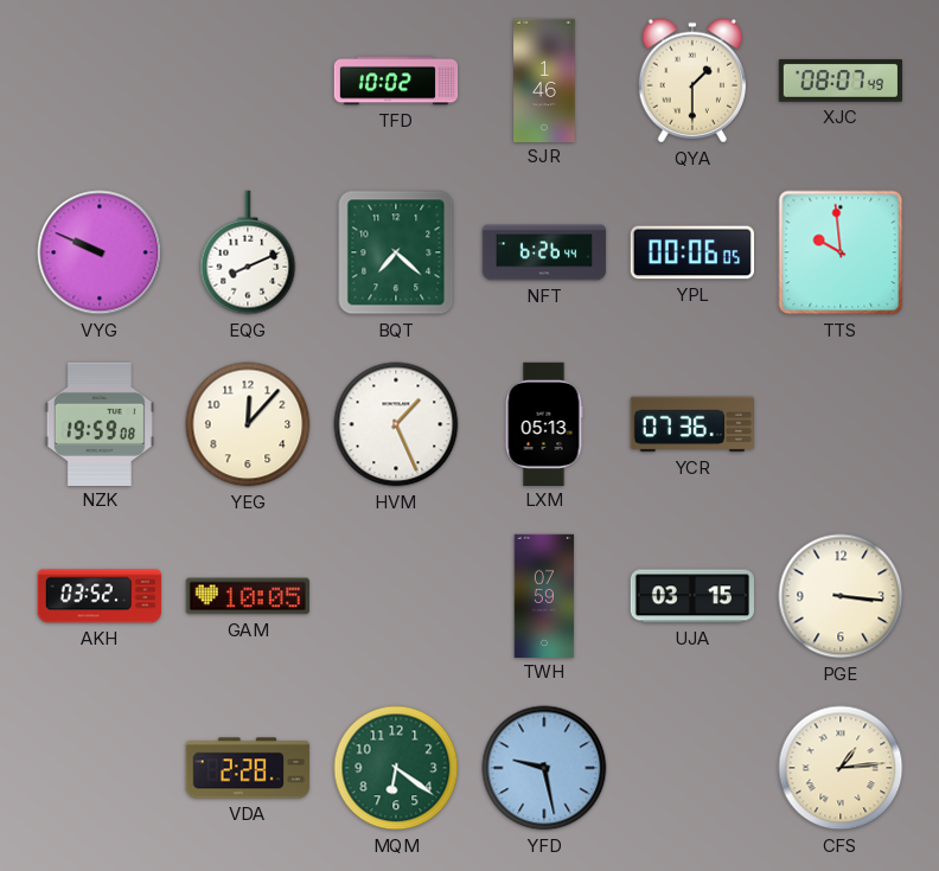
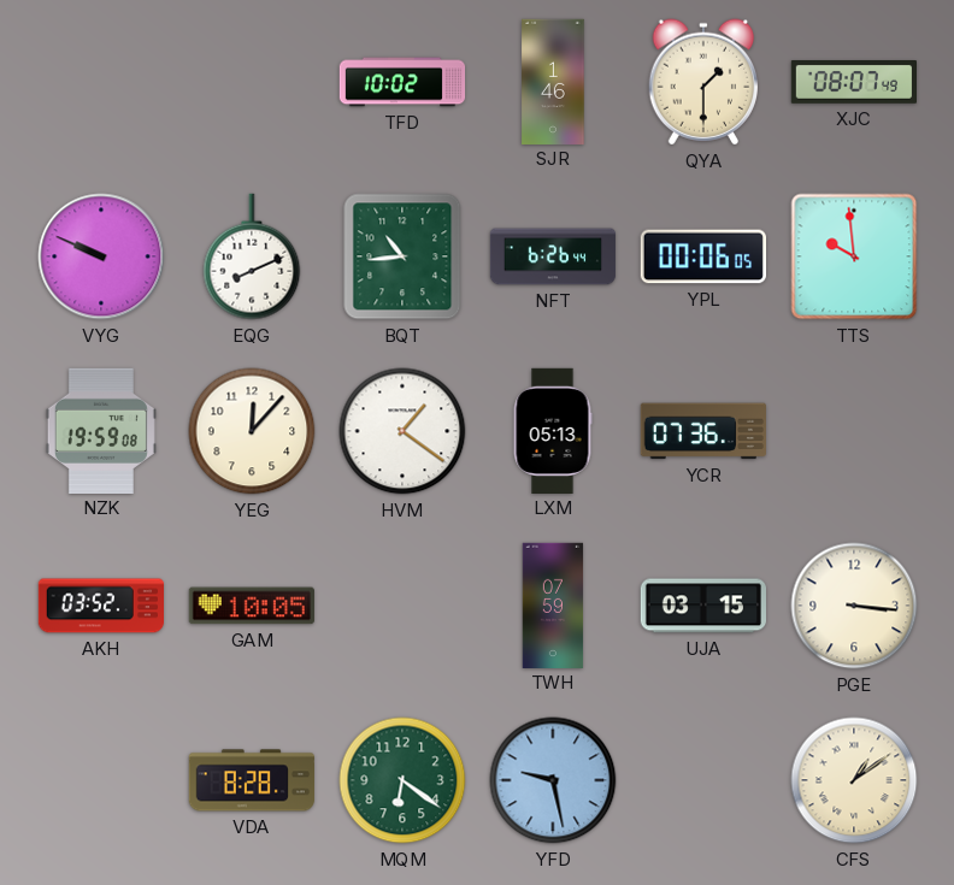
BQT: 7:22 -> 10:44
HVM: 1:26 -> 1:21
VDA: 2:28 -> 8:28
CFS: 1:14 -> 1:09
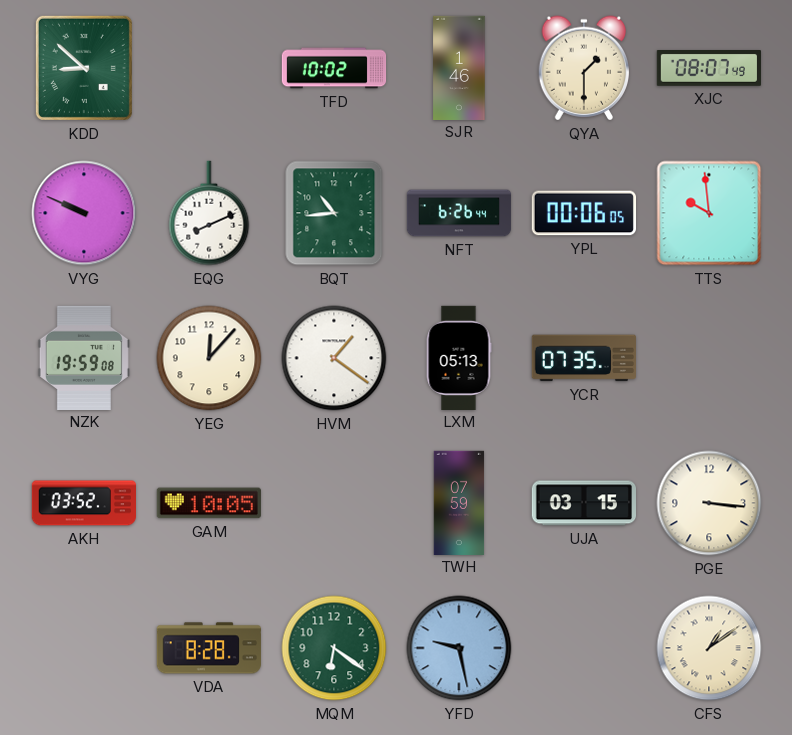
KDD: none -> 8:52
YCR: 07:36 -> 07:35
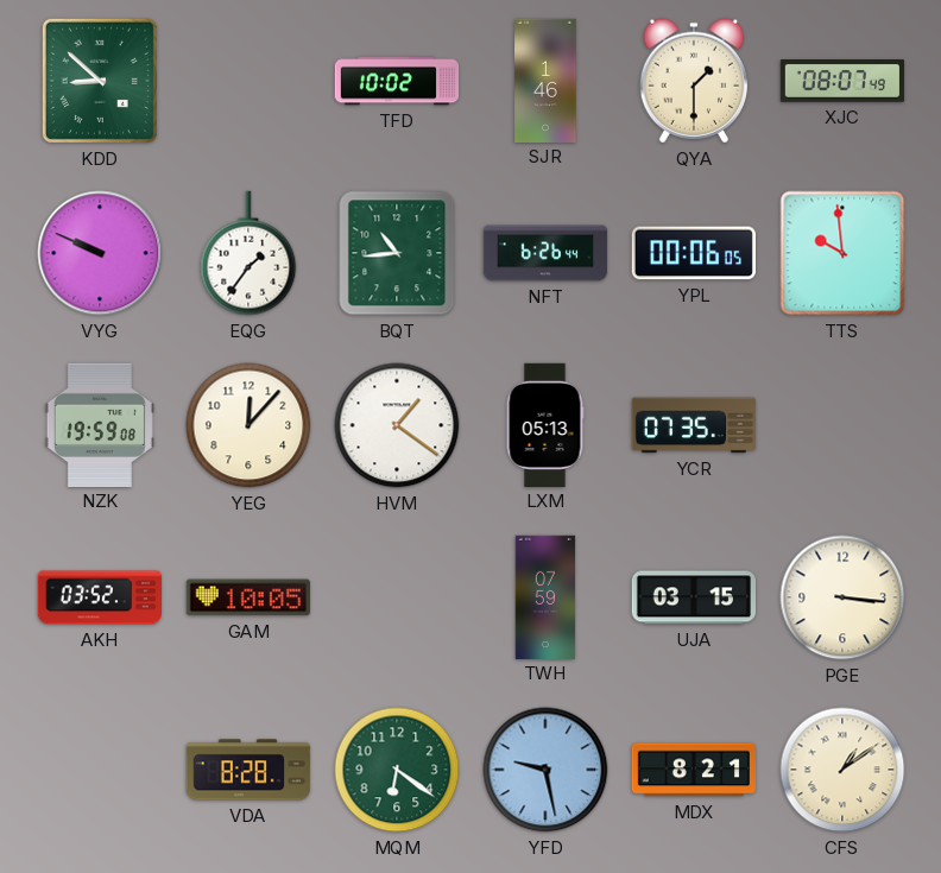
EQG: 8:11 -> 1:36
MDX: none -> 8:21
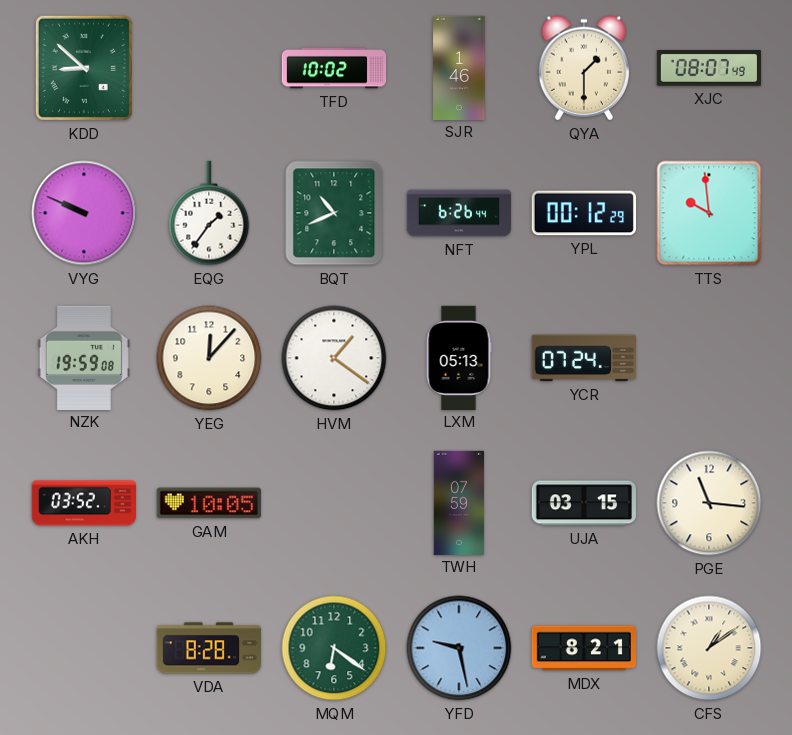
BQT: 10:44 -> 10:41
YPL: 00:06 -> 00:12
YCR: 07:35 -> 07:24
PGE: 3:16 -> 11:16
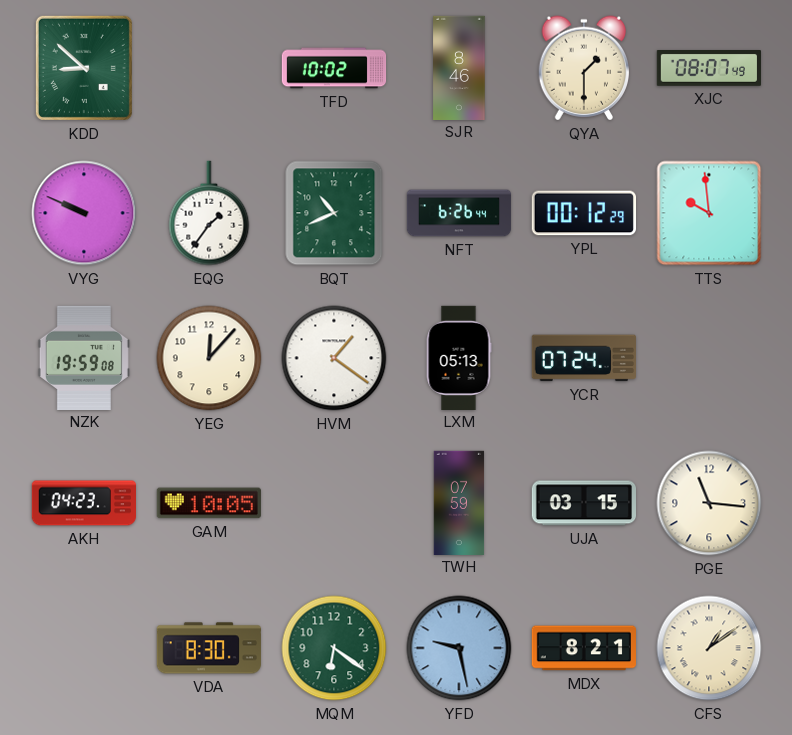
SJR: 1:46 -> 8:46
AKH: 03:52 -> 04:23
VDA: 8:28 -> 8:30
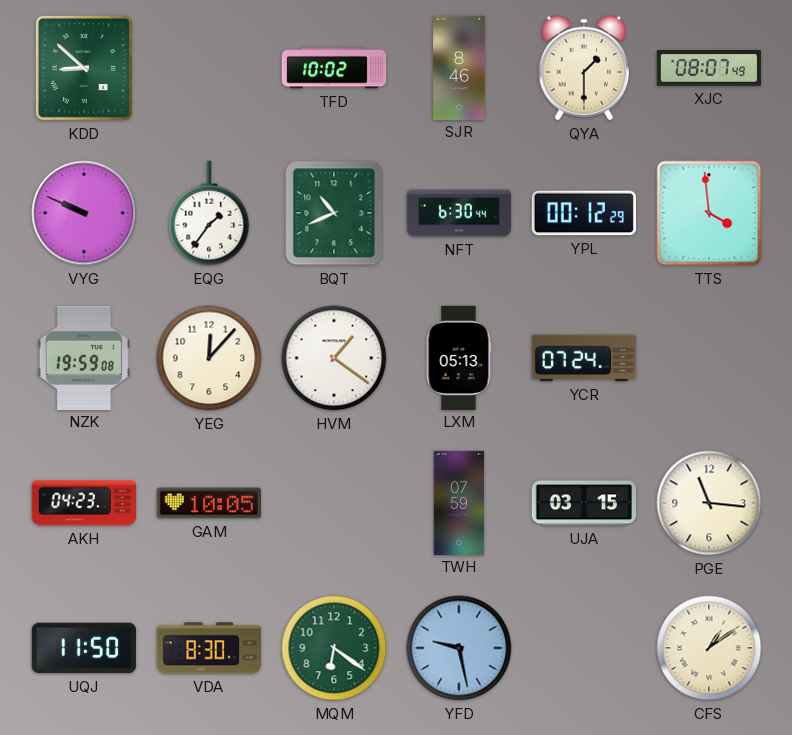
NFT: 6:26 -> 6:30
TTS: 9:59 -> 3:59
UQJ: none -> 11:50
MDX: 8:21 -> none
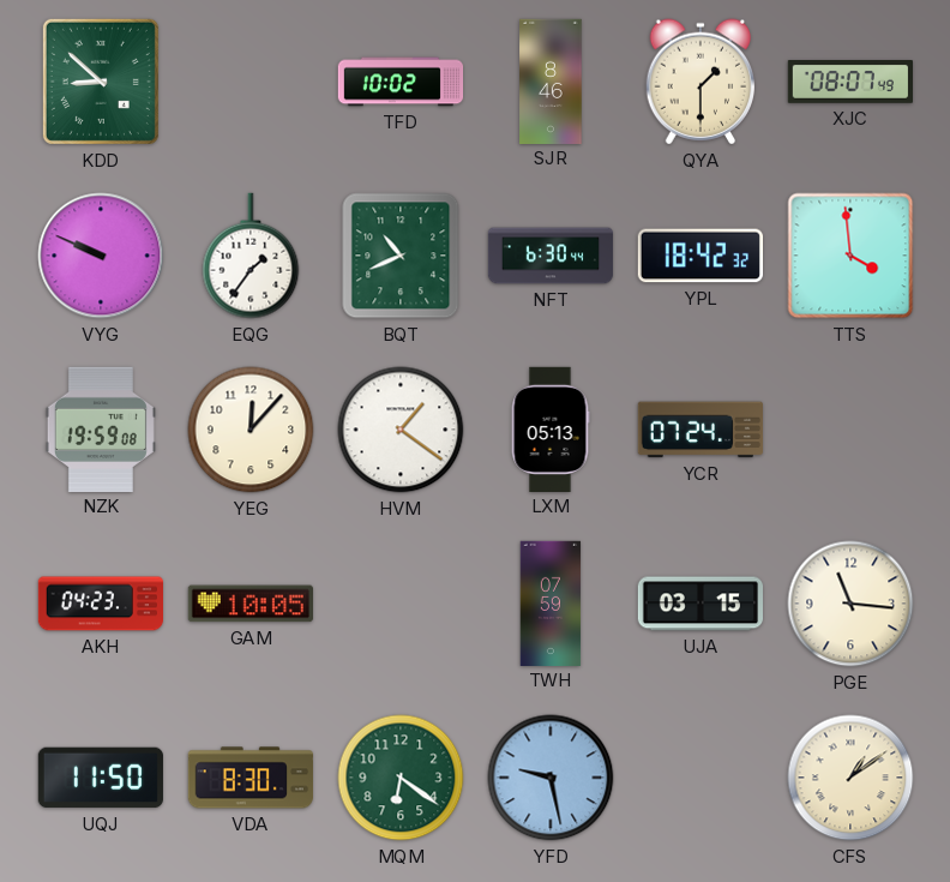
YPL: 00:12 -> 18:42
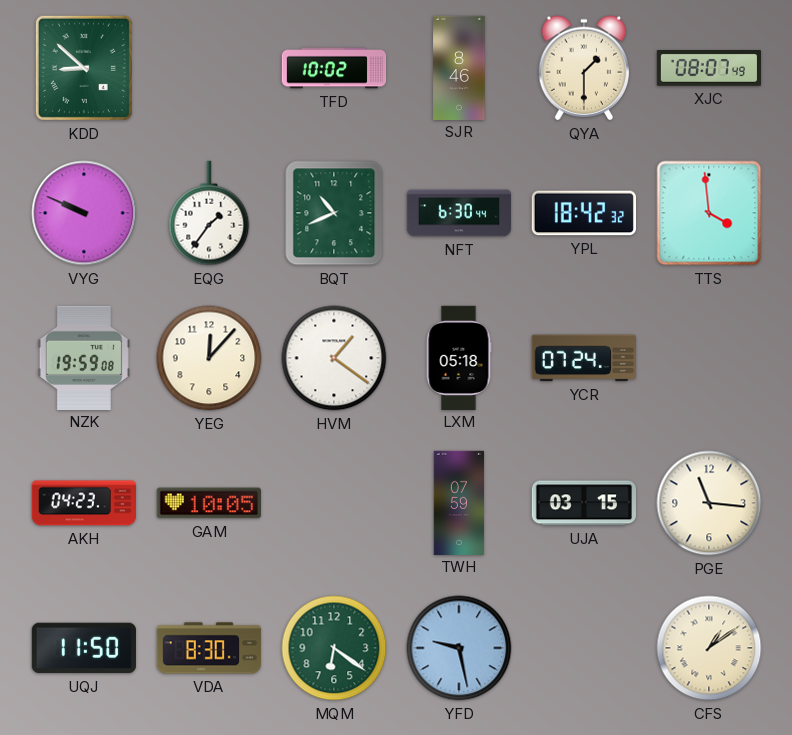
LXM: 05:13 -> 05:18
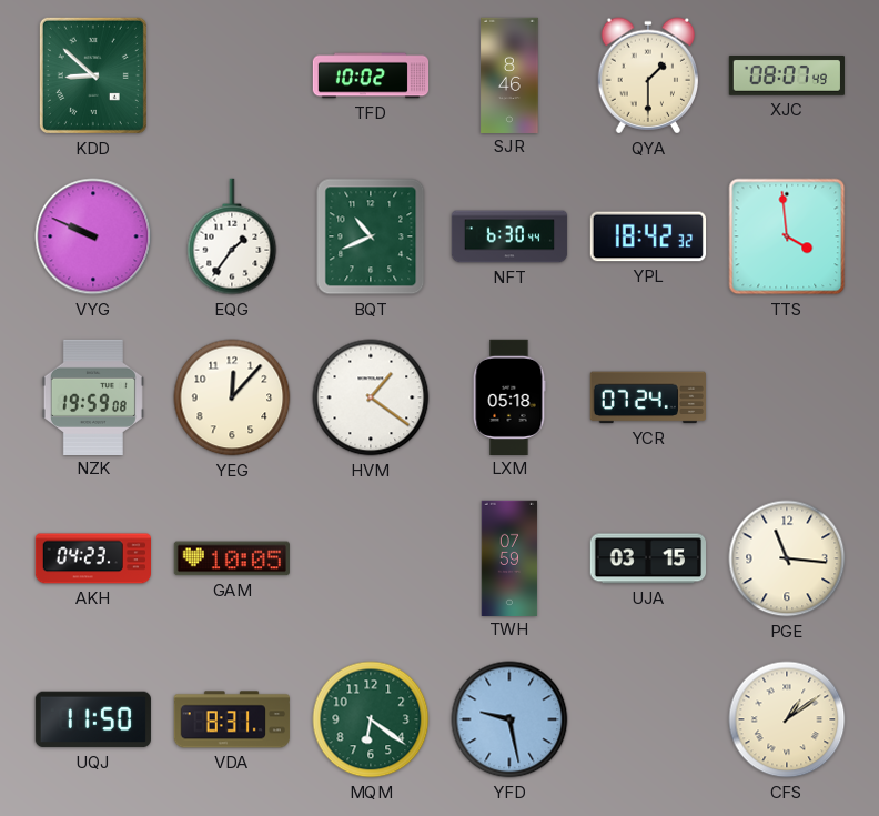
VDA: 8:30 -> 8:31
